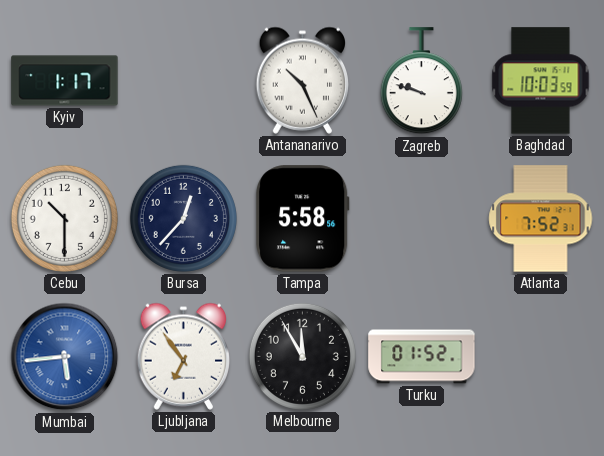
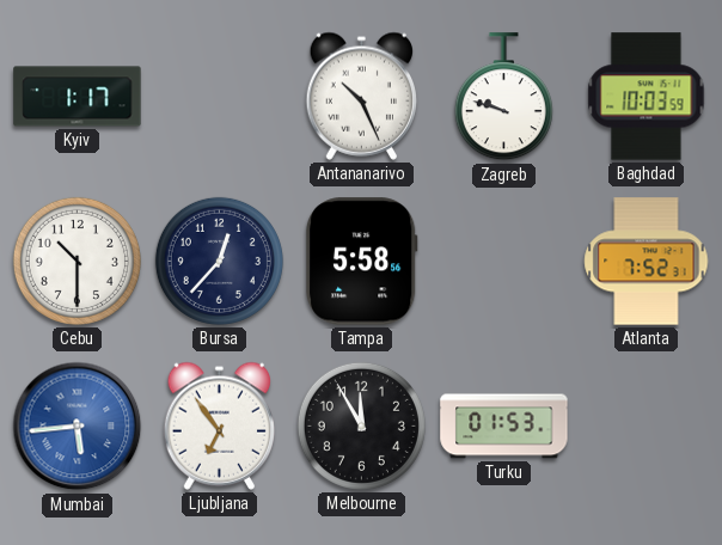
Turku: 01:52 -> 01:53
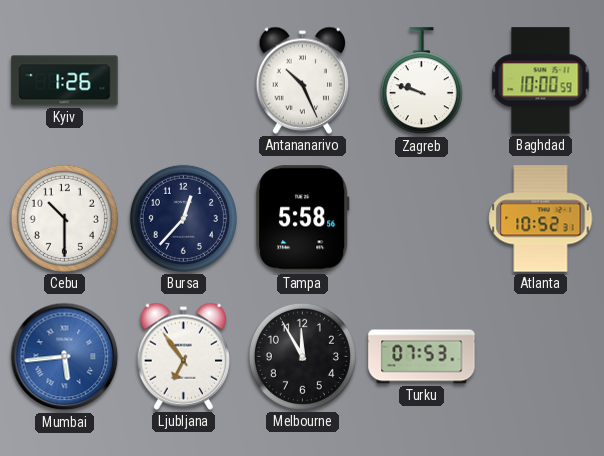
Kyiv: 1:17 -> 1:26
Baghdad: 10:03 -> 10:00
Atlanta: 7:52 -> 10:52
Turku: 01:53 -> 07:53
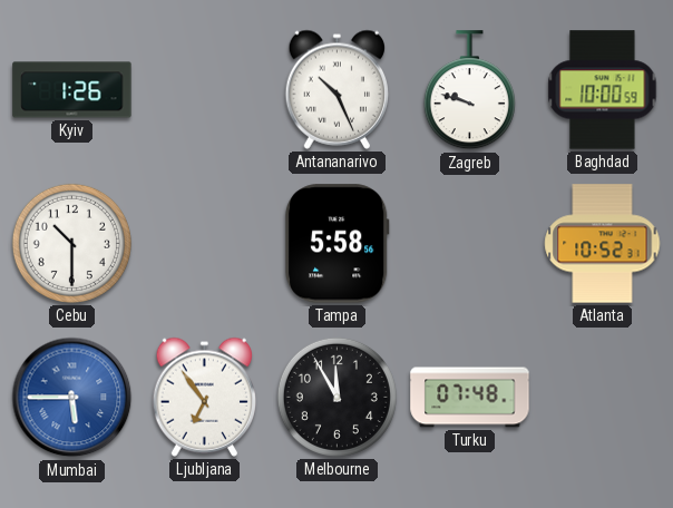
Bursa: 12:37 -> none
Mumbai: 5:44 -> 5:45
Turku: 07:53 -> 07:48
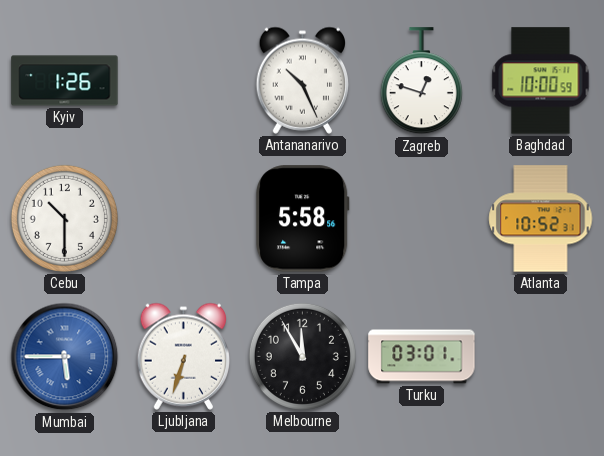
Zagreb: 9:48 -> 12:48
Ljubljana: 6:54 -> 6:33
Turku: 07:48 -> 03:01
